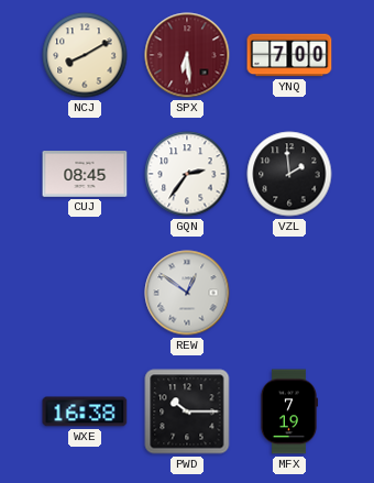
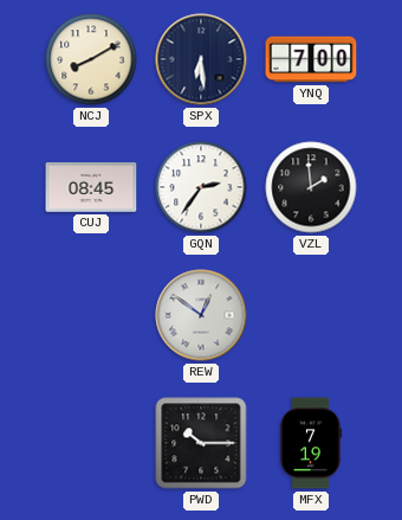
SPX dial: burgundy -> navy
WXE: 16:38 -> none
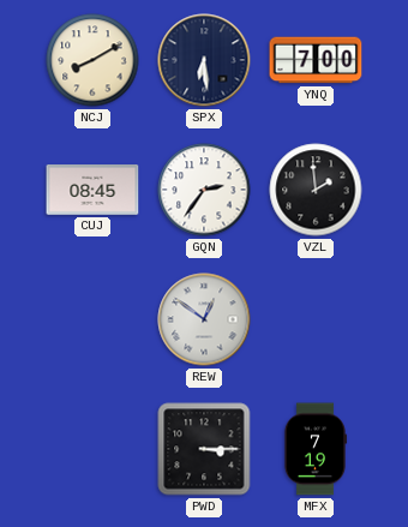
PWD: 10:15 -> 3:15
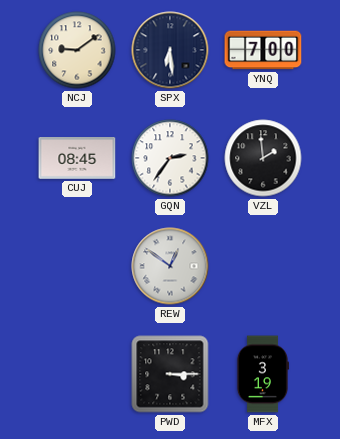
NCJ: 8:10 -> 9:09
MFX: 7:19 -> 3:19
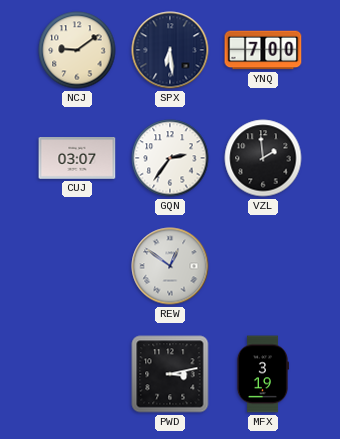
CUJ: 08:45 -> 03:07
PWD: 3:15 -> 3:13
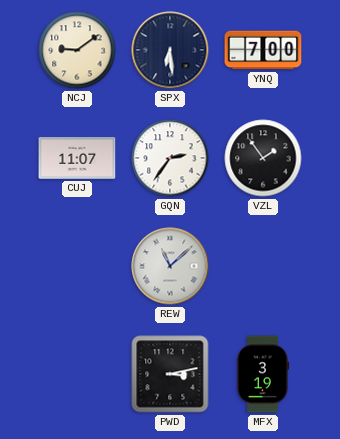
CUJ: 03:07 -> 11:07
VZL: 1:59 -> 1:54
REW: 12:51 -> 11:08
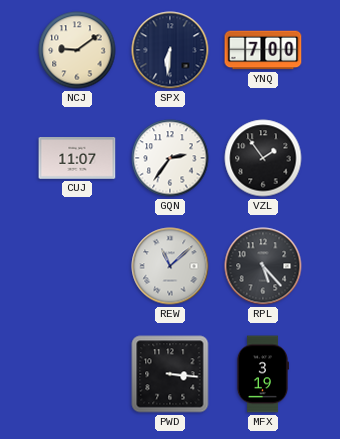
SPX: 6:29 -> 6:31
RPL: none -> 5:23
PWD: 3:13 -> 3:16
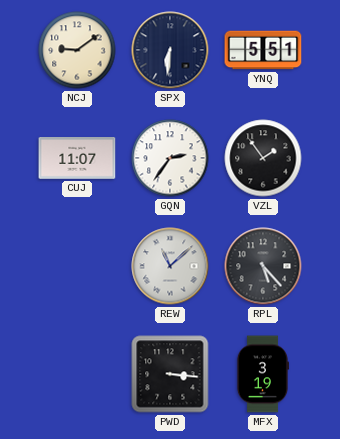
YNQ: 7:00 -> 5:51
